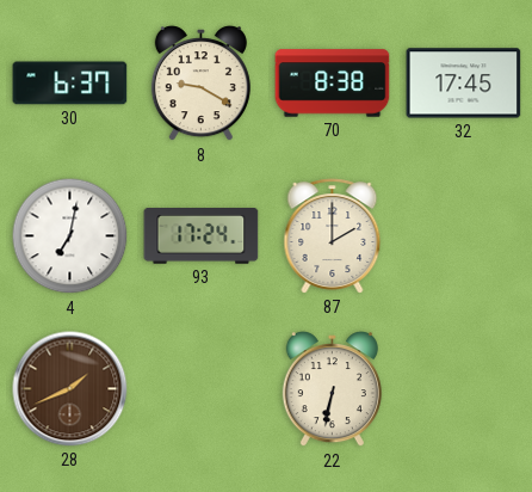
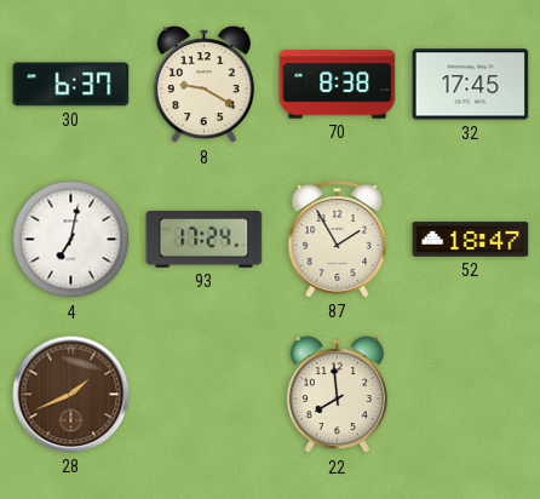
87: 2:00 -> 1:55
52: none -> 18:47
22: 6:32 -> 7:59
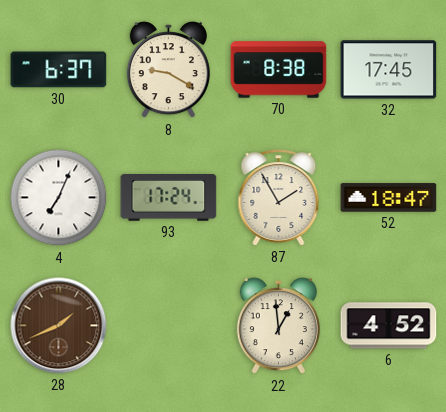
4: 7:02 -> 7:04
22: 7:59 -> 12:59
6: none -> 4:52
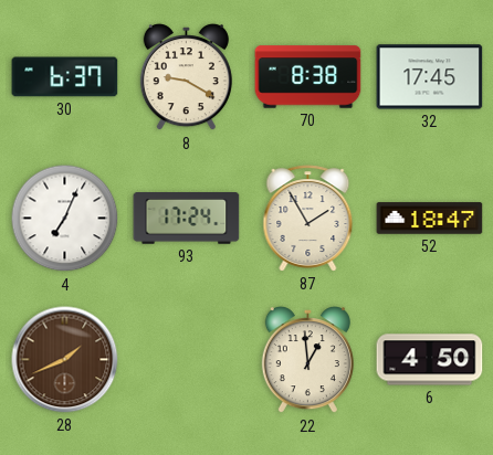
6: 4:52 -> 4:50
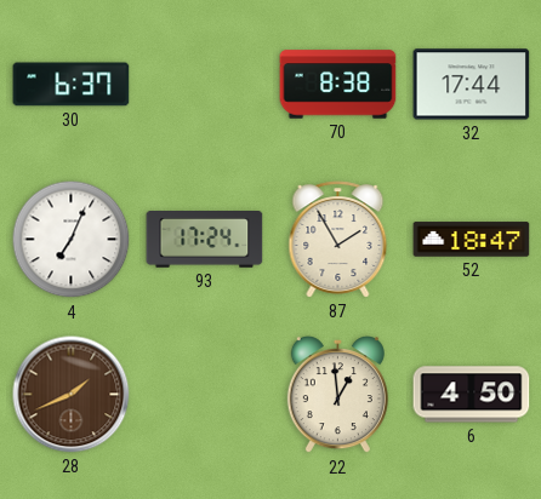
8: 9:20 -> none
32: 17:45 -> 17:44
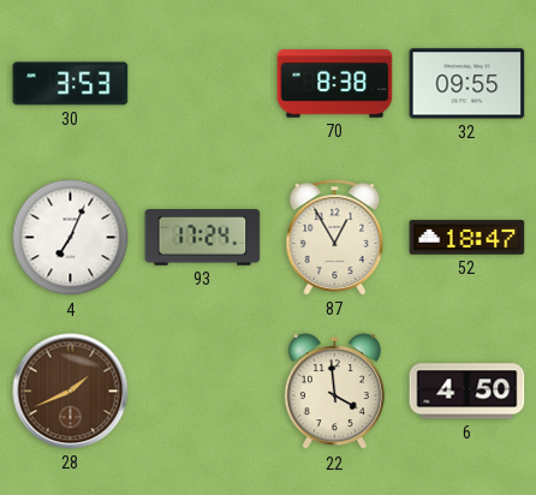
30: 6:37 -> 3:53
32: 17:44 -> 09:55
87: 1:55 -> 12:55
22: 12:59 -> 3:59
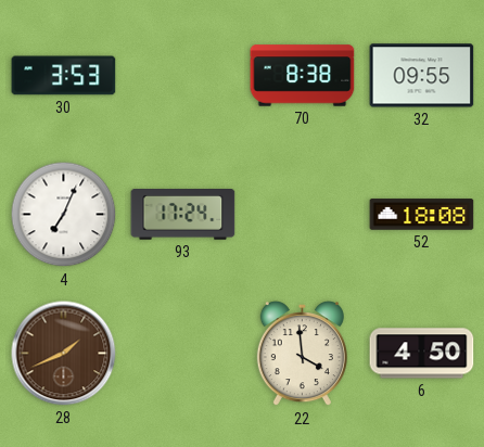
87: 12:55 -> none
52: 18:47 -> 18:08
